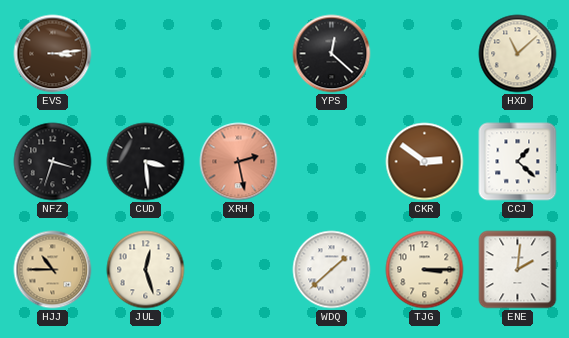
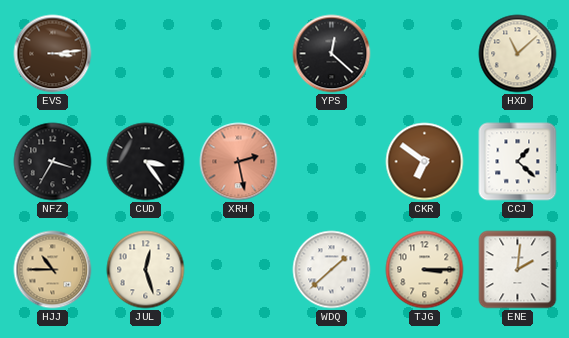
NFZ: 3:33 -> 3:35
CUD: 3:29 -> 3:24
CKR: 2:51 -> 6:51
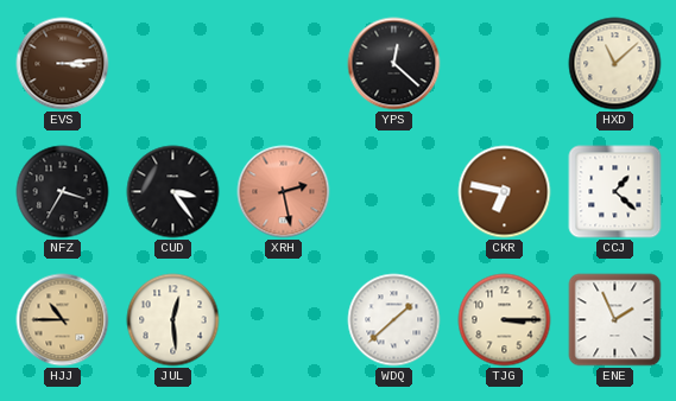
CKR: 6:51 -> 6:47
JUL: 12:27 -> 12:29
ENE: 2:01 -> 1:56
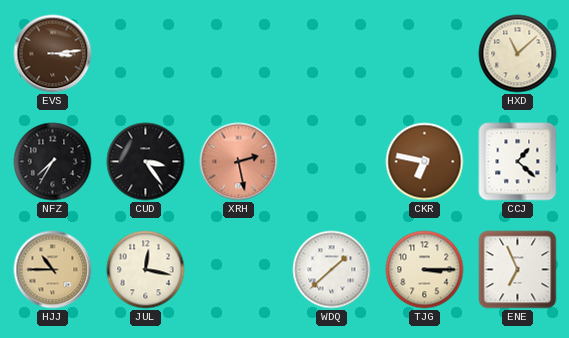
YPS: 12:22 -> none
NFZ: 3:35 -> 7:35
JUL: 12:29 -> 12:17
ENE: 1:56 -> 6:56
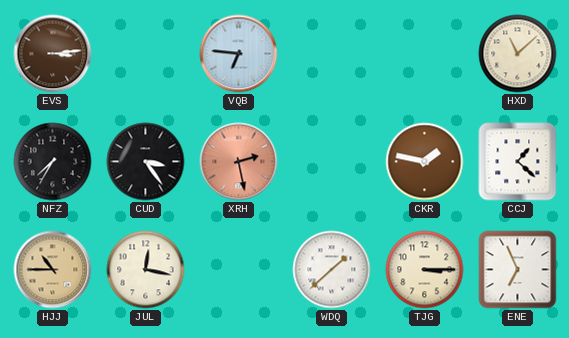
VQB: none -> 6:46
CKR: 6:47 -> 1:47
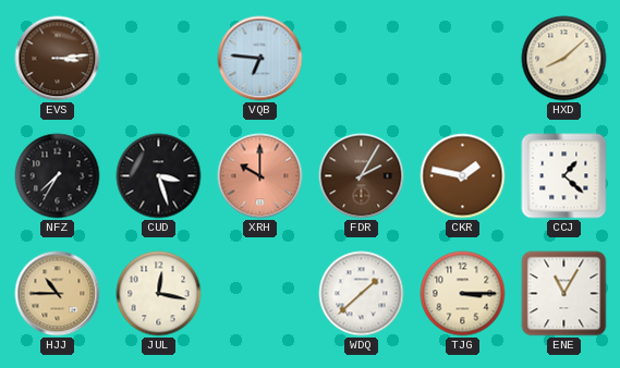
HXD: 11:08 -> 8:08
CUD: 3:24 -> 3:27
XRH: 2:28 -> 10:00
FDR: none -> 2:05
ENE: 6:56 -> 11:05
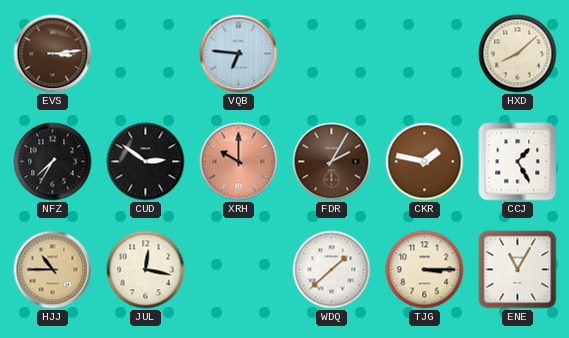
CUD: 3:27 -> 2:51
CCJ: 1:22 -> 1:25
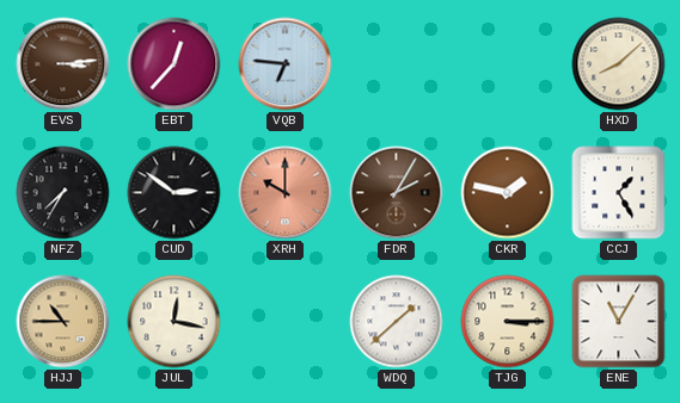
EBT: none -> 12:37
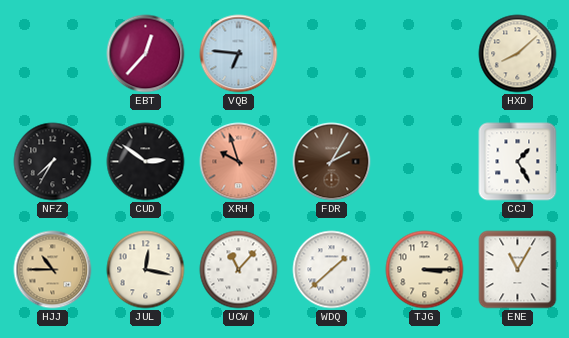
EVS: 3:14 -> none
XRH: 10:00 -> 9:57
CKR: 1:47 -> none
UCW: none -> 11:07
